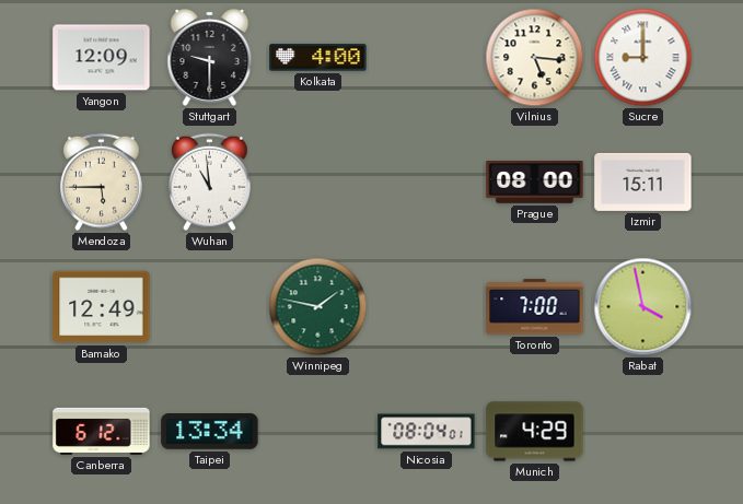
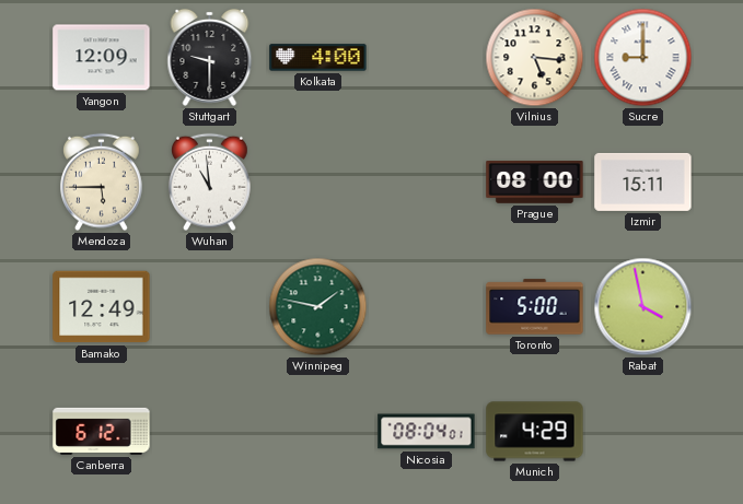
Toronto: 7:00 -> 5:00
Taipei: 13:34 -> none
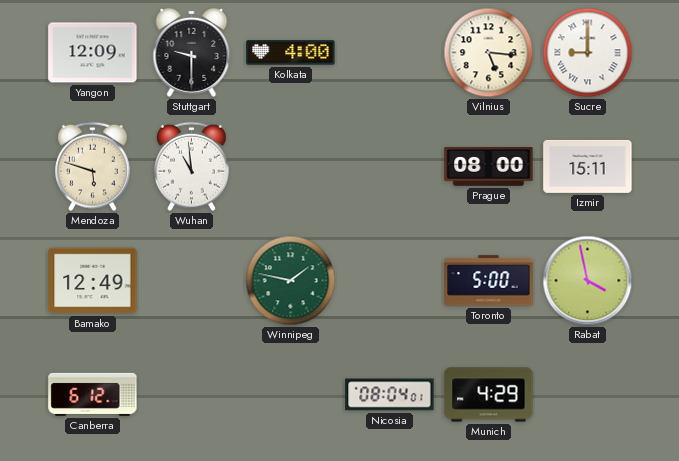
Mendoza: 5:45 -> 5:48
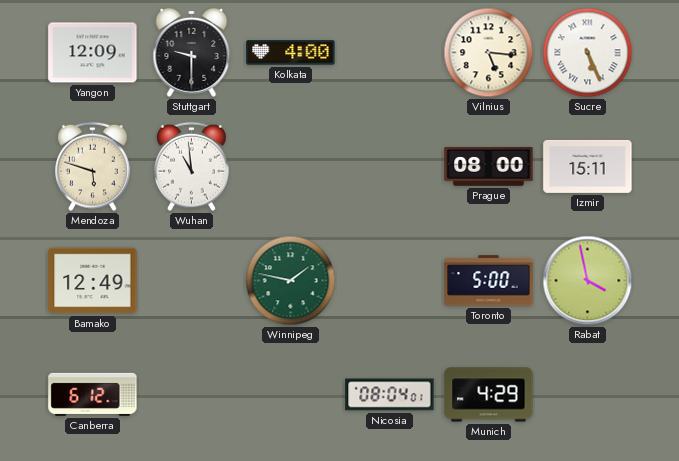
Sucre: 9:00 -> 5:26
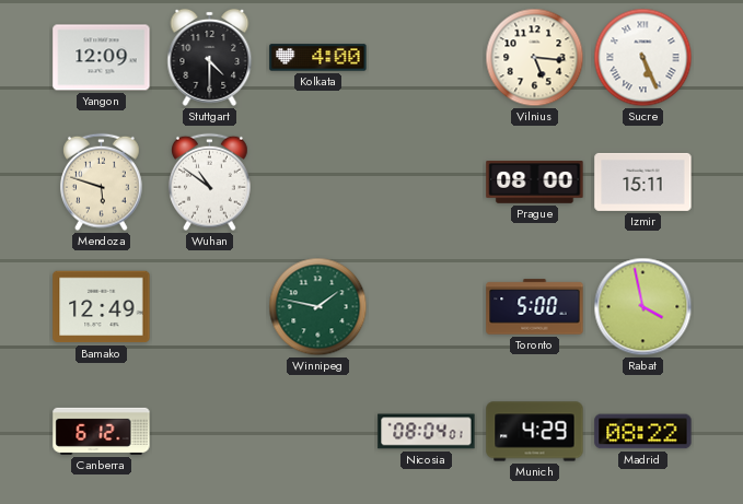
Stuttgart: 9:30 -> 4:30
Wuhan: 10:59 -> 10:51
Madrid: none -> 08:22
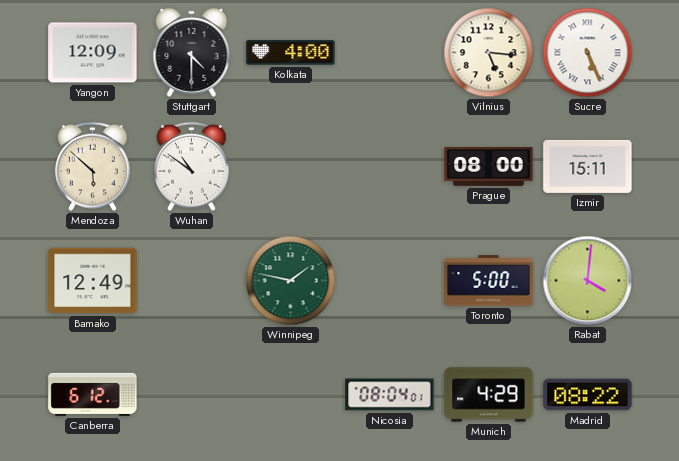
Mendoza: 5:48 -> 5:52
Rabat: 3:58 -> 4:01
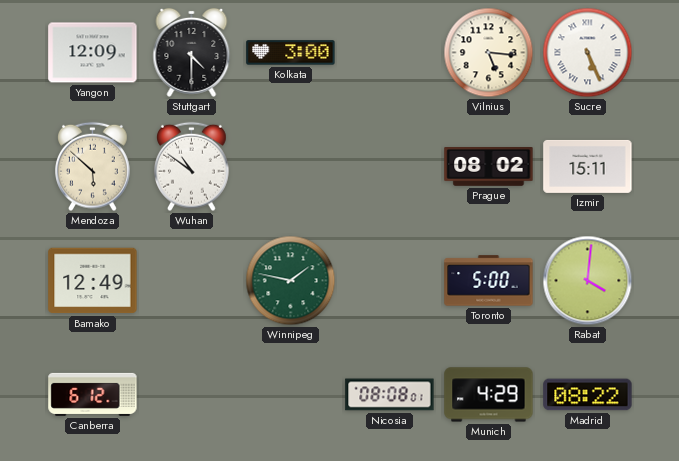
Kolkata: 4:00 -> 3:00
Prague: 08:00 -> 08:02
Nicosia: 08:04 -> 08:08
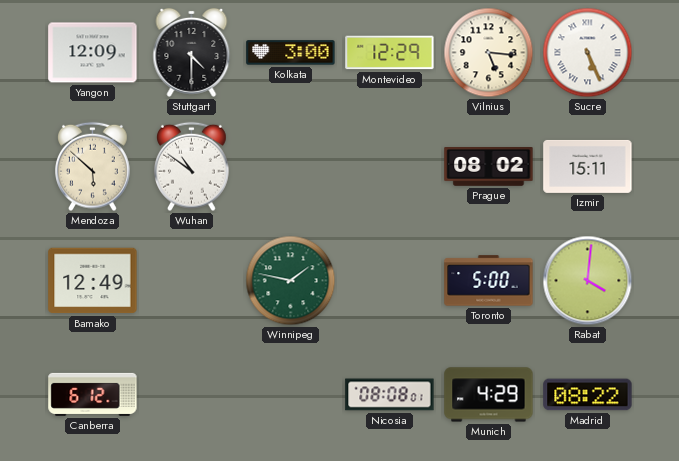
Montevideo: none -> 12:29
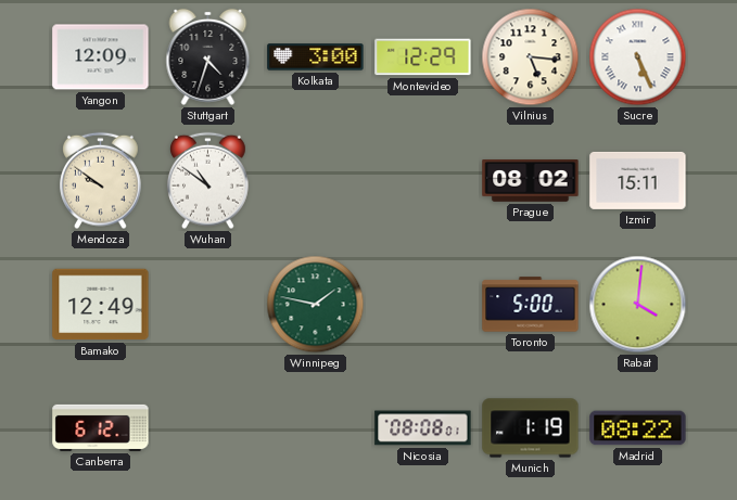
Stuttgart: 4:30 -> 4:33
Mendoza: 5:52 -> 9:51
Munich: 4:29 -> 1:19
